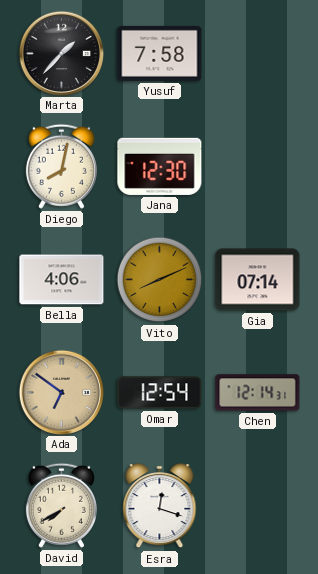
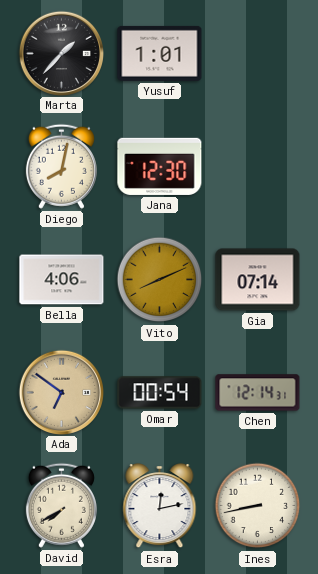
Yusuf: 7:58 -> 1:01
Omar: 12:54 -> 00:54
Esra: 12:18 -> 12:13
Ines: none -> 8:43
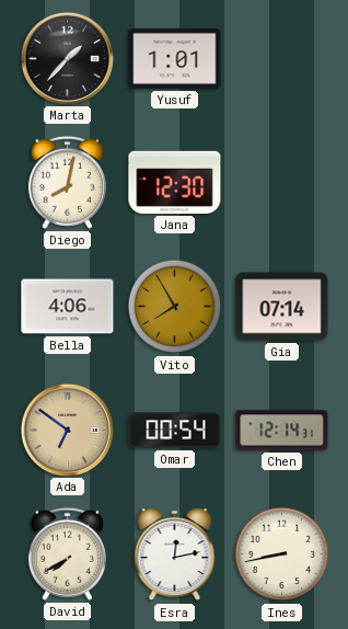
Vito: 8:11 -> 7:55
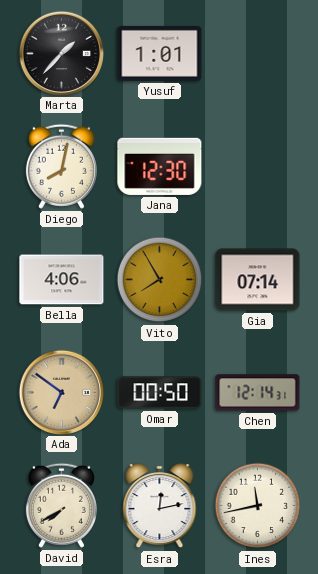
Omar: 00:54 -> 00:50
Ines: 8:43 -> 11:43
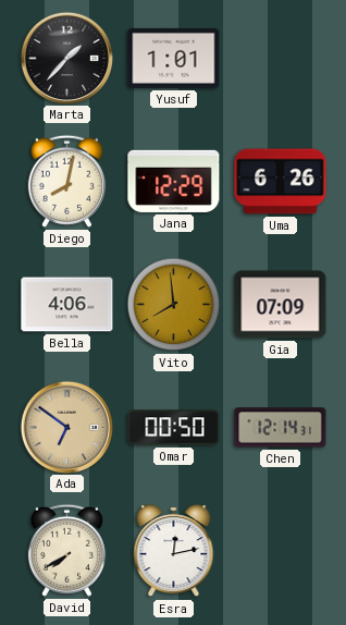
Jana: 12:30 -> 12:29
Uma: none -> 6:26
Vito: 7:55 -> 7:59
Gia: 07:14 -> 07:09
Ines: 11:43 -> none
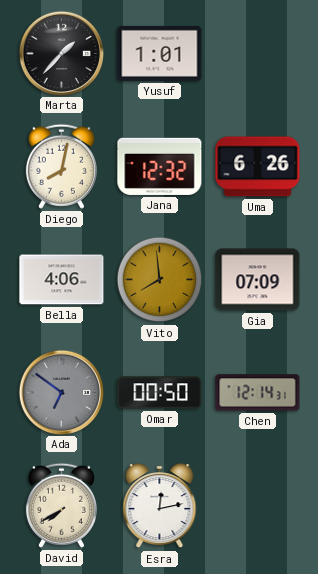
Jana: 12:29 -> 12:32
Ada dial: champagne -> grey
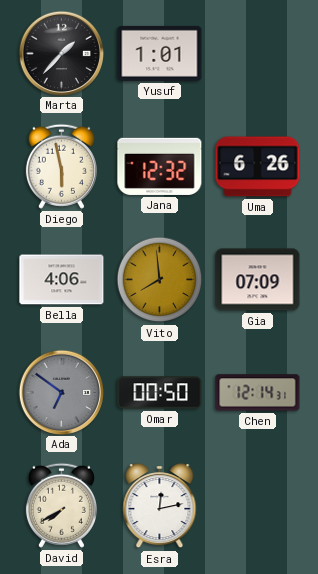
Diego: 8:02 -> 5:58
